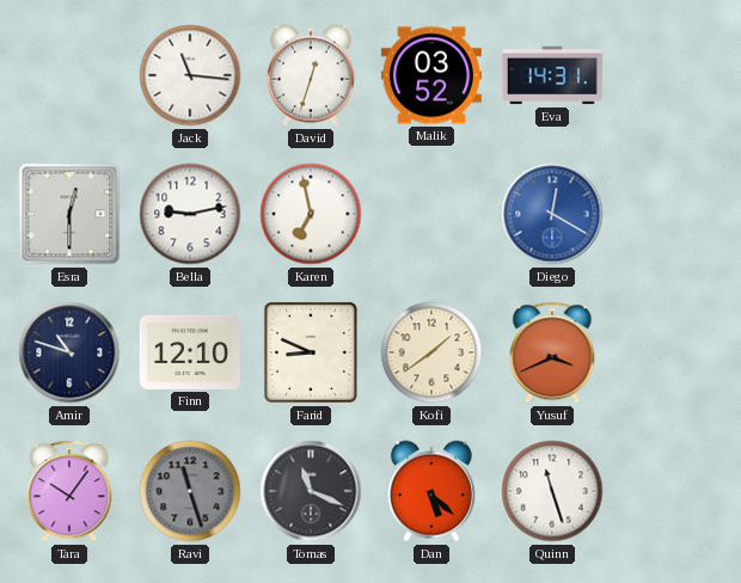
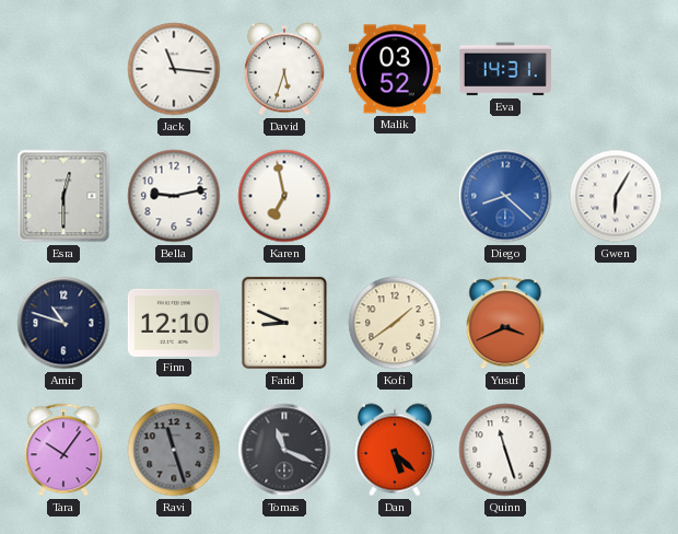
David: 12:33 -> 5:33
Diego: 12:20 -> 8:22
Gwen: none -> 6:05
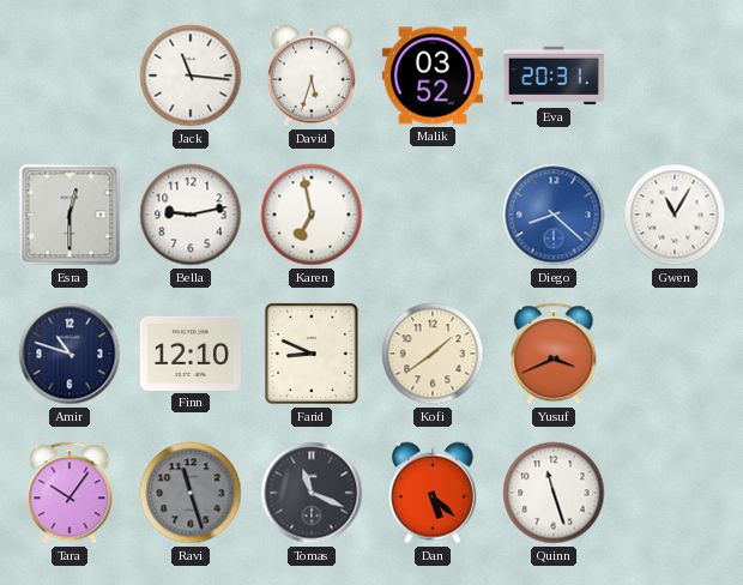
Eva: 14:31 -> 20:31
Gwen: 6:05 -> 11:05
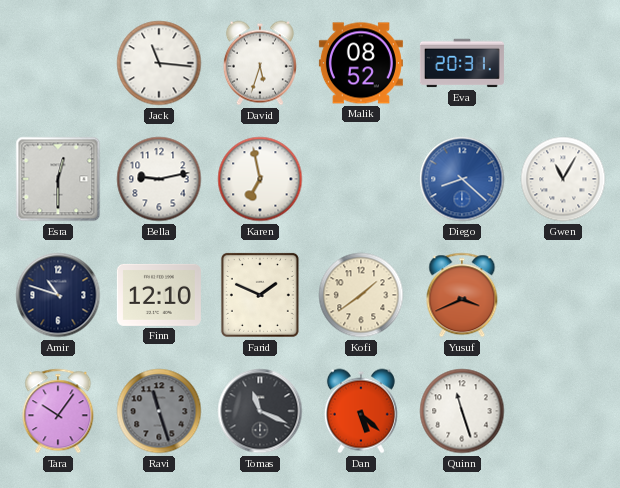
Malik: 03:52 -> 08:52
Farid: 8:49 -> 1:49
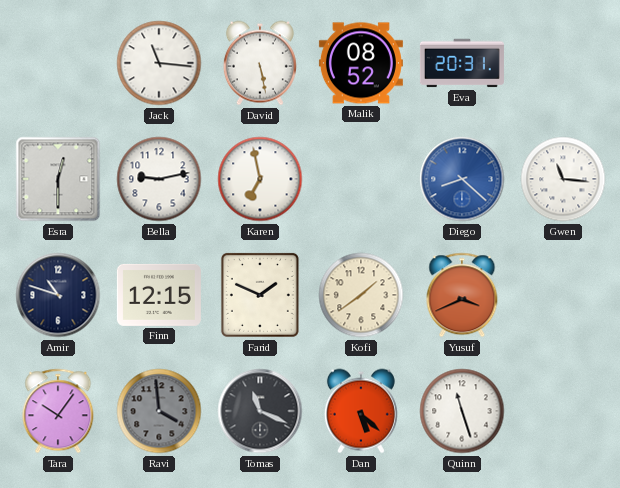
David: 5:33 -> 5:28
Gwen: 11:05 -> 11:16
Finn: 12:10 -> 12:15
Ravi: 11:27 -> 3:59
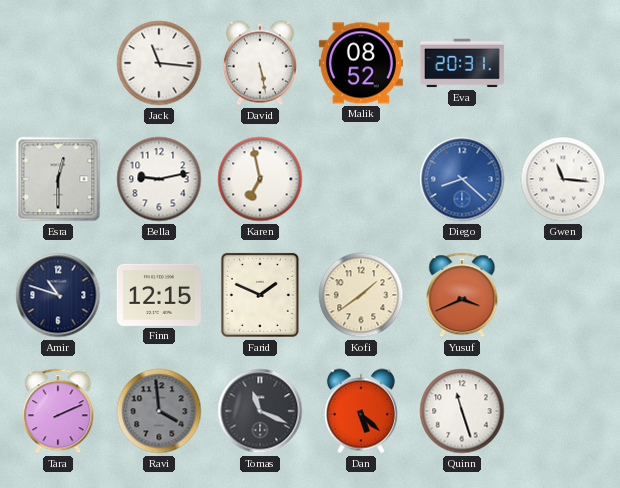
Tara: 10:06 -> 2:11
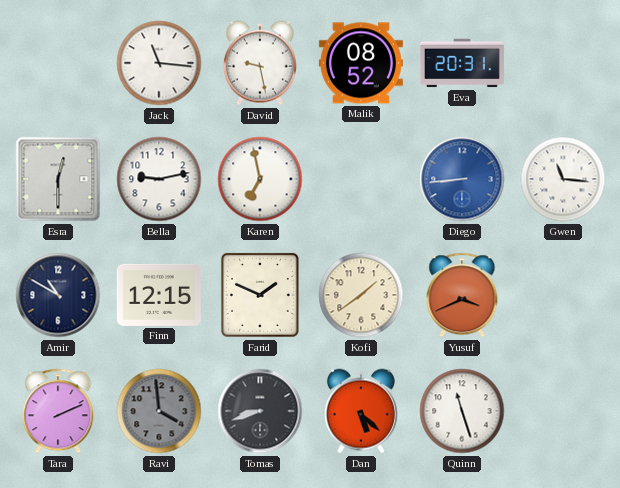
David: 5:28 -> 9:28
Diego: 8:22 -> 8:44
Amir: 10:48 -> 10:50
Tomas: 11:19 -> 8:42
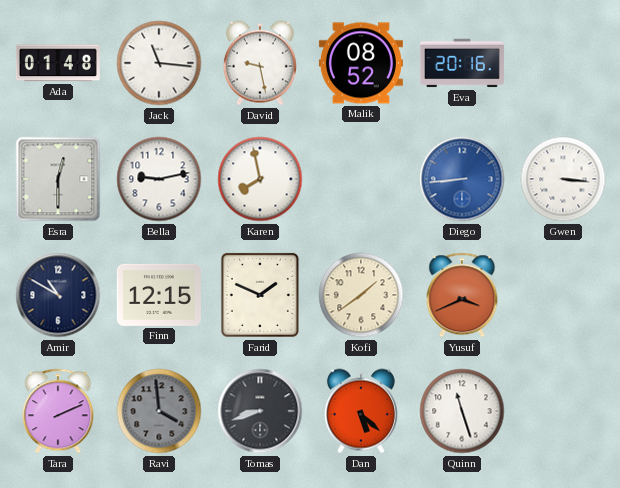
Ada: none -> 01:48
Eva: 20:31 -> 20:16
Karen: 6:58 -> 7:58
Gwen: 11:16 -> 3:16
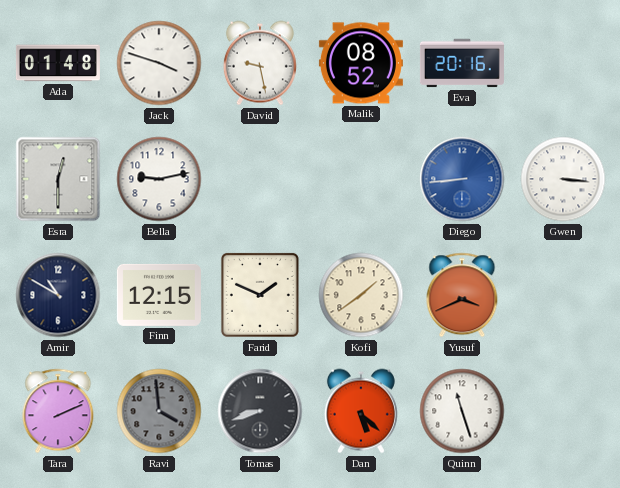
Jack: 11:16 -> 3:48
Karen: 7:58 -> none
